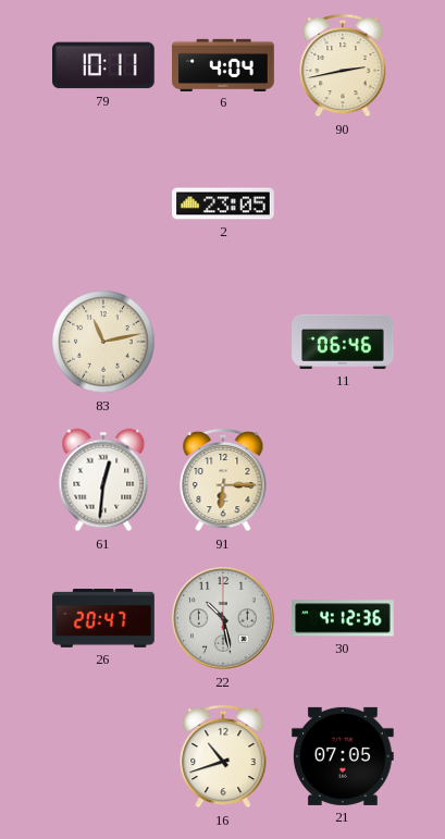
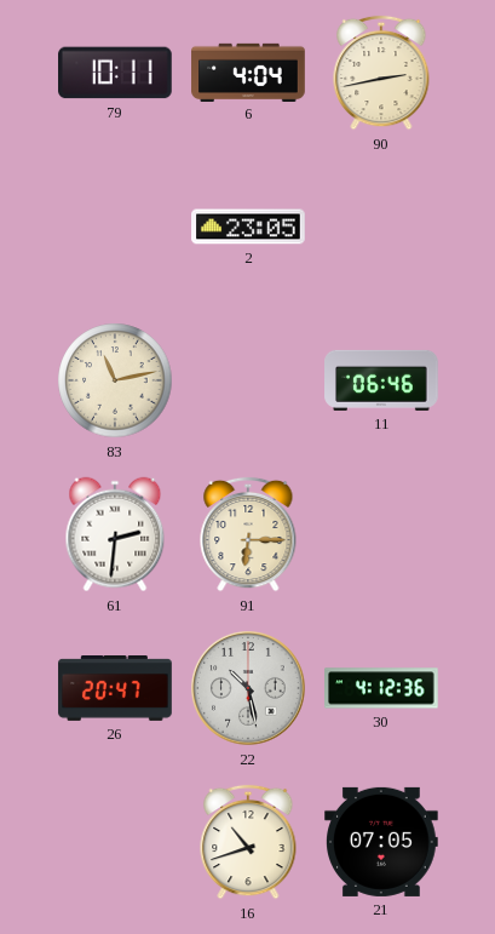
61: 12:31 -> 2:31
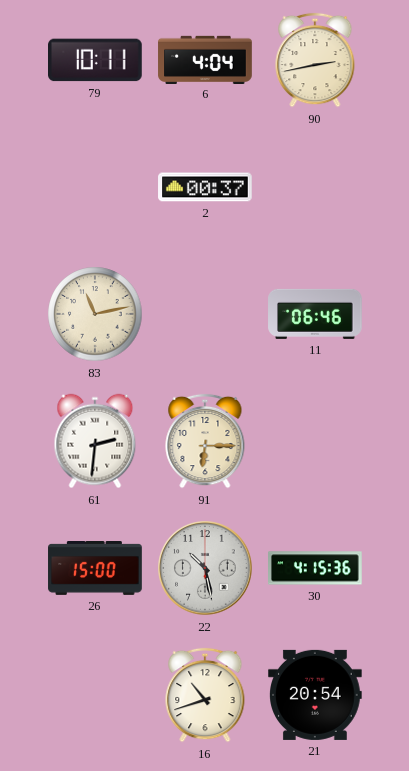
2: 23:05 -> 00:37
26: 20:47 -> 15:00
30: 4:12 -> 4:15
21: 07:05 -> 20:54
